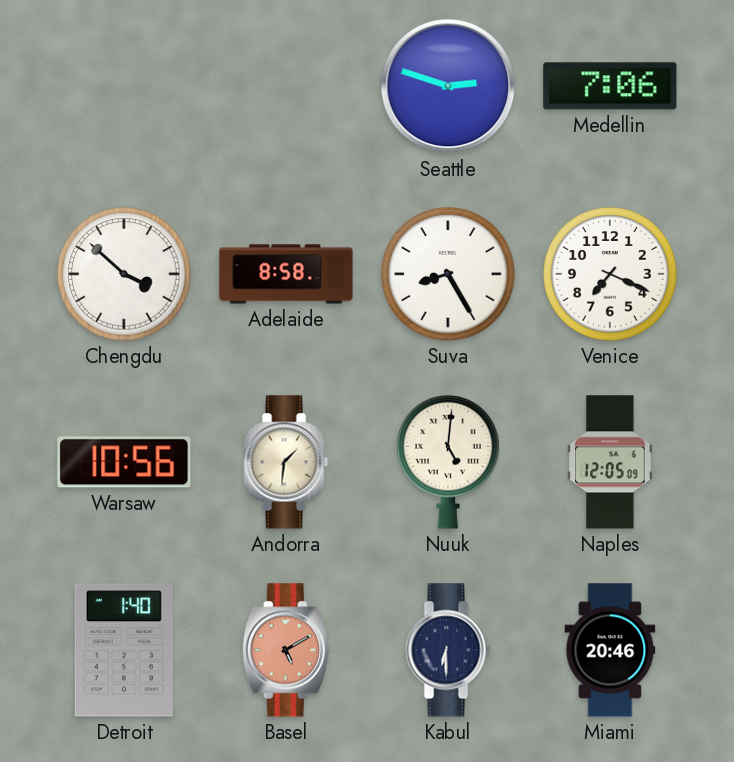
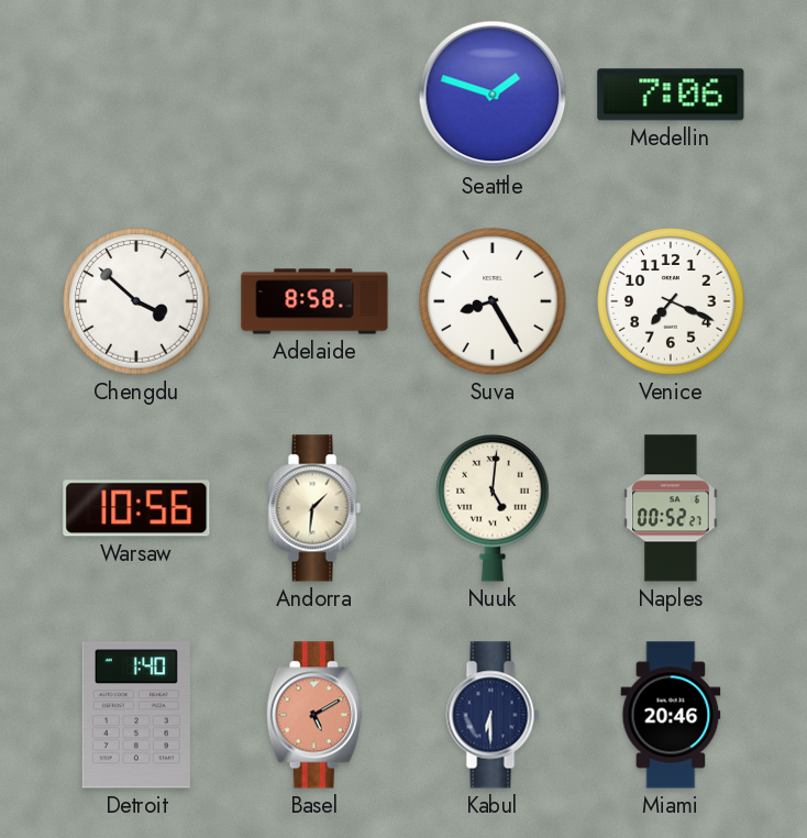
Seattle: 2:48 -> 1:48
Naples: 12:05 -> 00:52
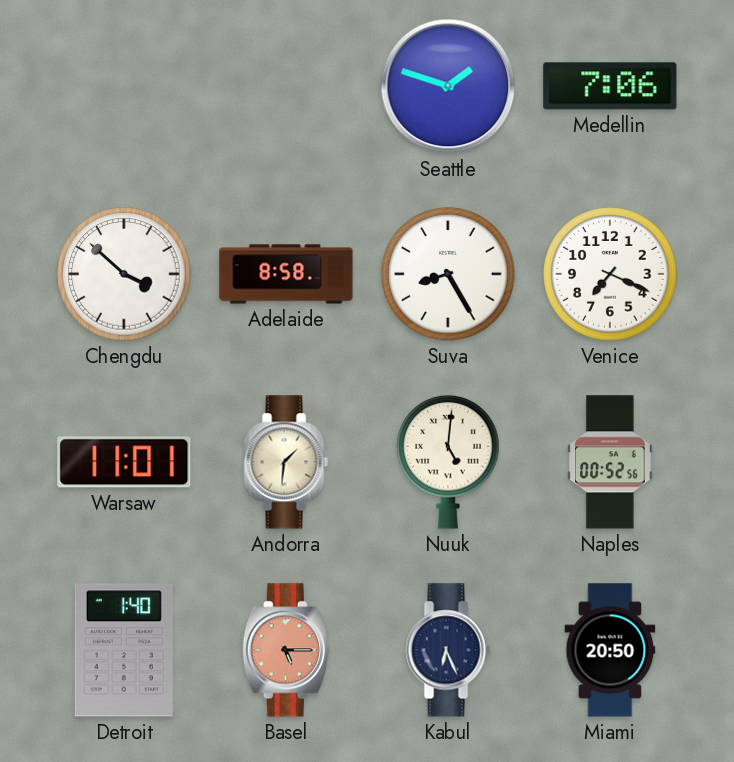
Warsaw: 10:56 -> 11:01
Naples: 00:52:27 -> 00:52:56
Basel: 5:10 -> 5:15
Kabul: 6:30 -> 6:26
Miami: 20:46 -> 20:50
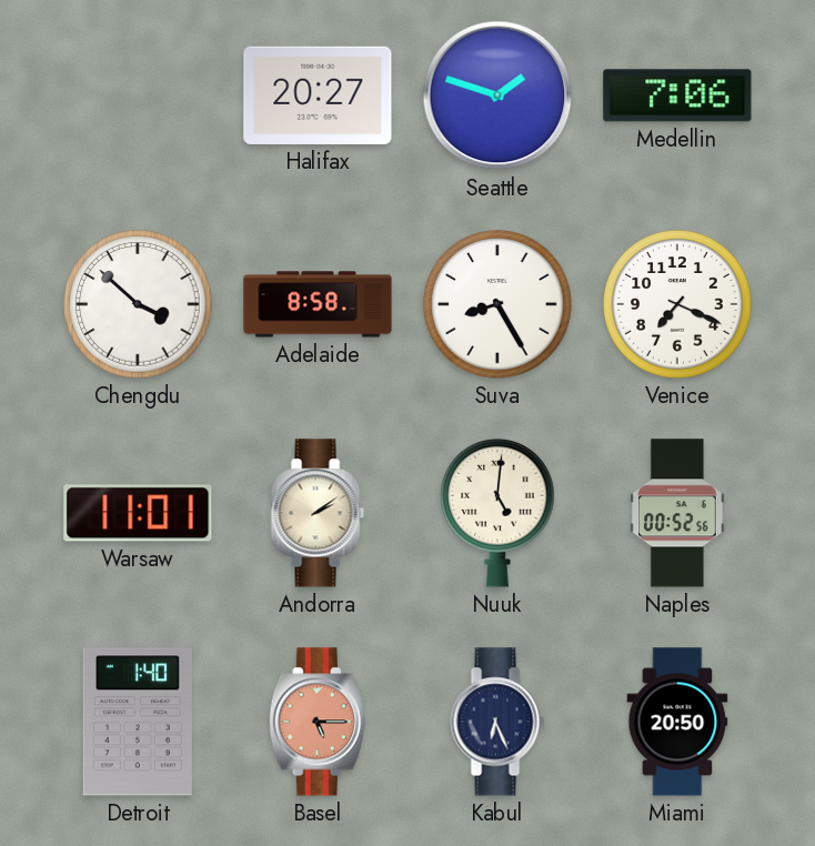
Halifax: none -> 20:27
Andorra: 1:31 -> 2:09
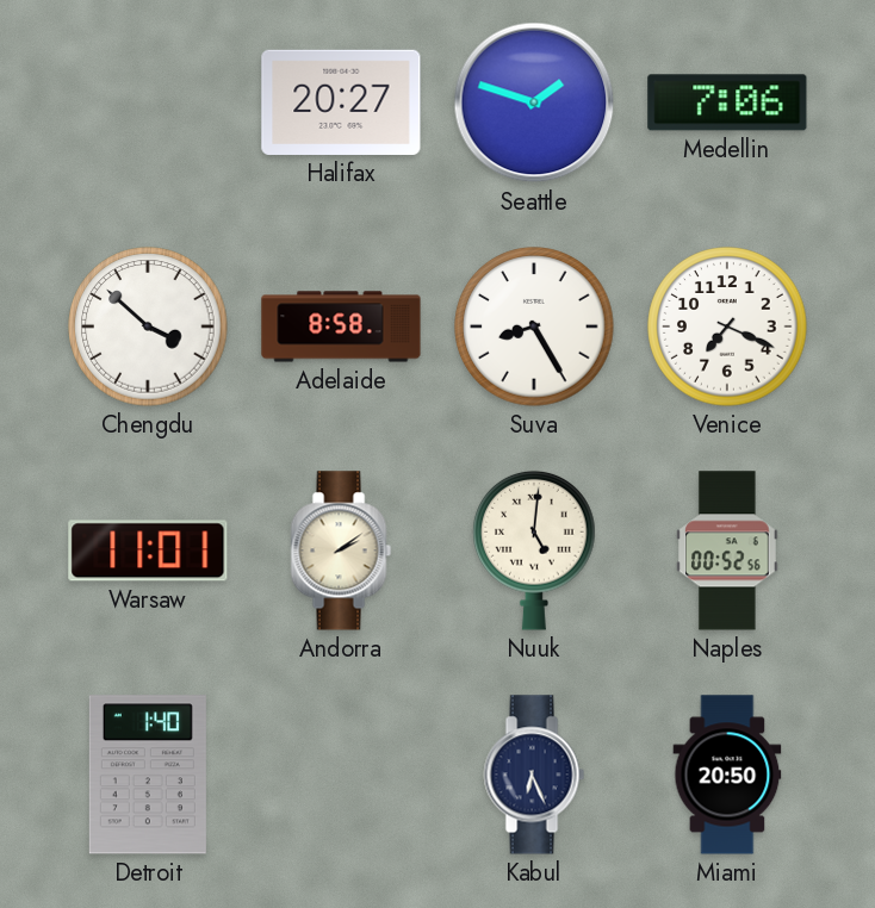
Basel: 5:15 -> none
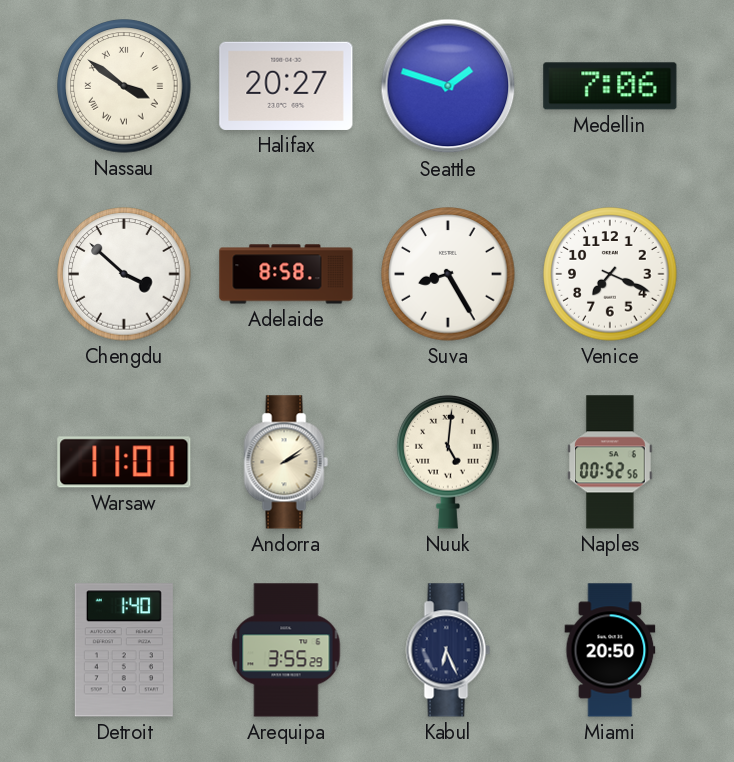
Nassau: none -> 3:51
Arequipa: none -> 3:55
